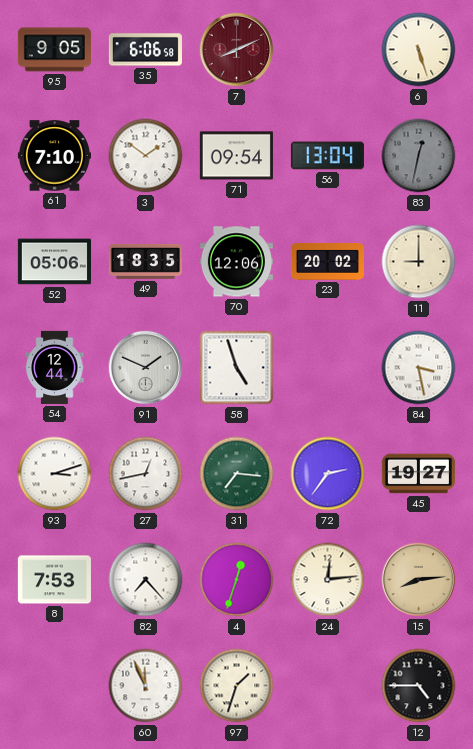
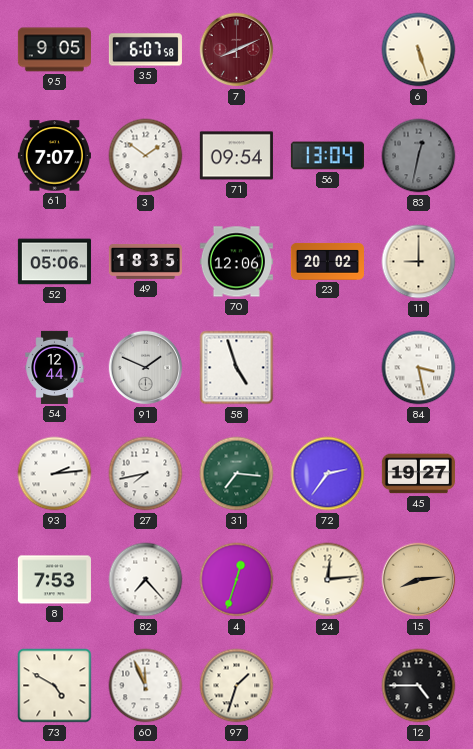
35: 6:06 -> 6:07
61: 7:10 -> 7:07
93: 3:12 -> 2:14
27: 12:43 -> 7:43
73: none -> 4:50
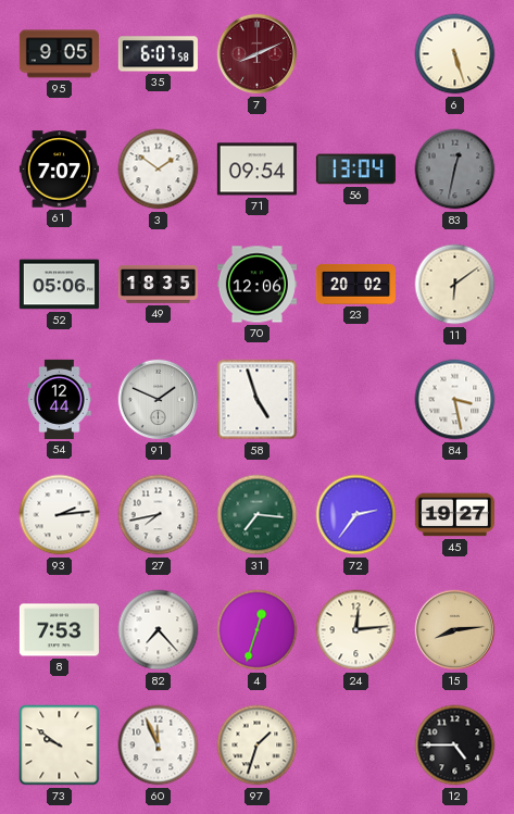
11: 9:00 -> 6:09
73: 4:50 -> 9:51
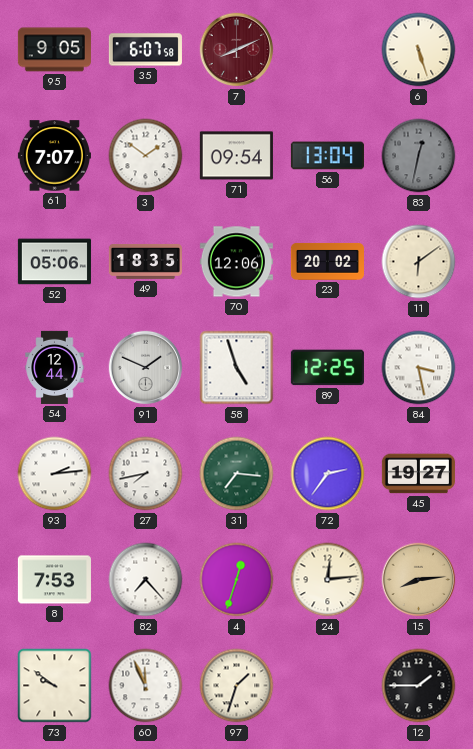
89: none -> 12:25
12: 4:45 -> 1:45
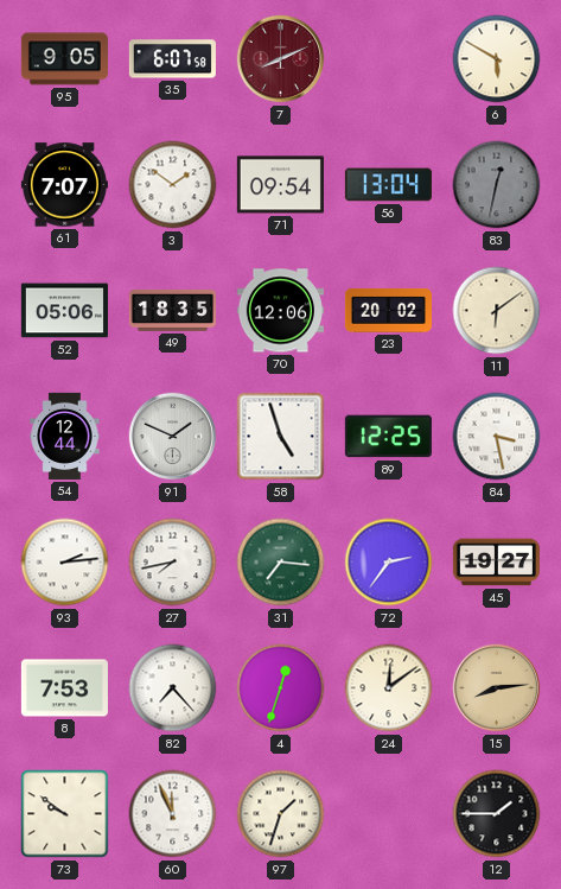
6: 5:27 -> 5:50
24: 12:14 -> 12:09
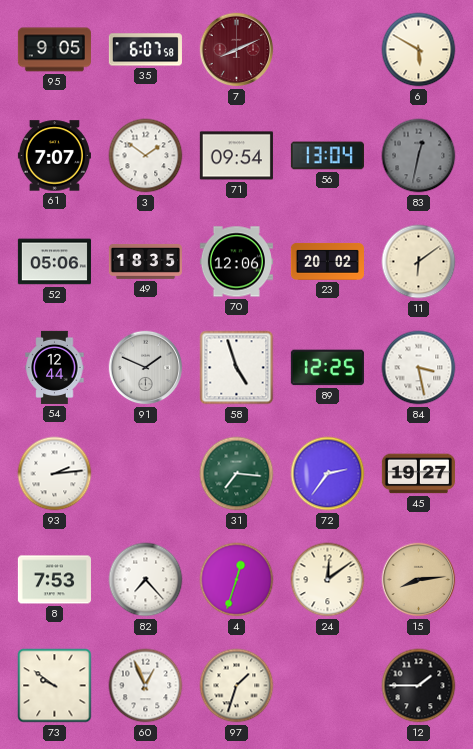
27: 7:43 -> none
60: 11:56 -> 12:56
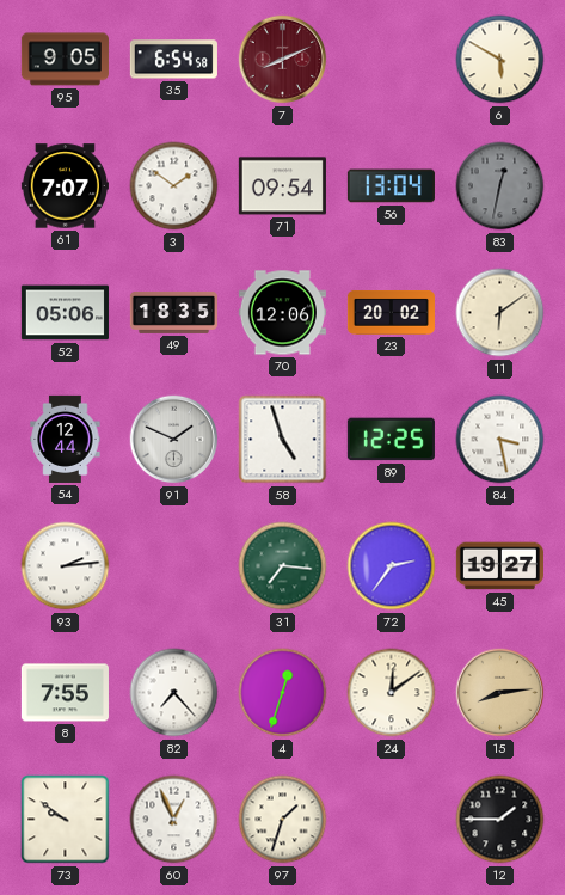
35: 6:07 -> 6:54
8: 7:53 -> 7:55
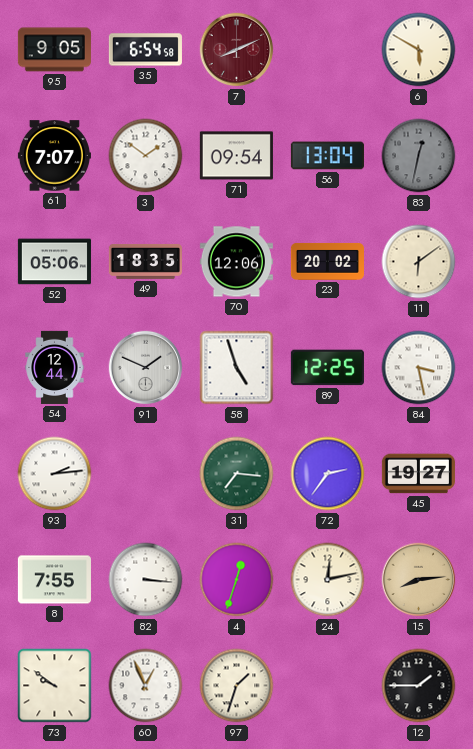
82: 7:23 -> 3:16
24: 12:09 -> 12:13
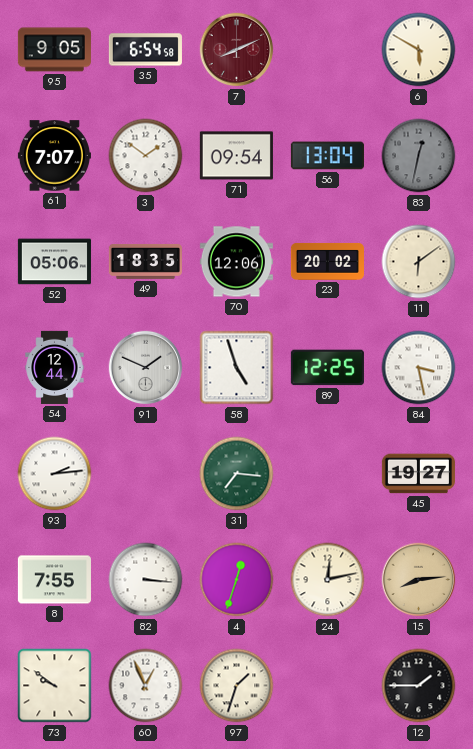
72: 2:36 -> none
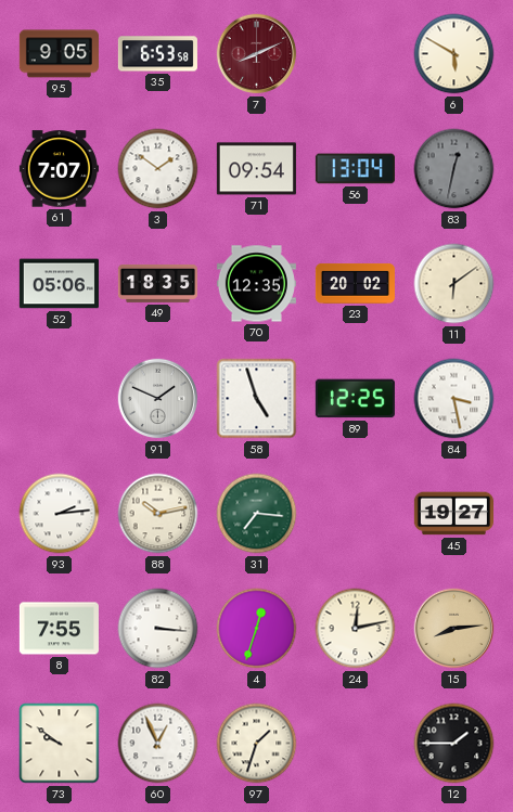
35: 6:54 -> 6:53
70: 12:06 -> 12:35
54: 12:44 -> none
88: none -> 10:13
